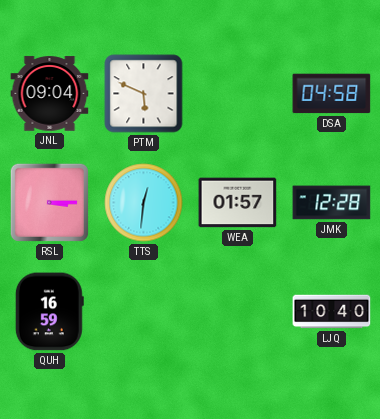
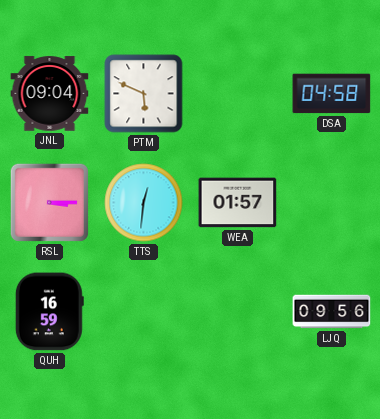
JMK: 12:28 -> none
LJQ: 10:40 -> 09:56
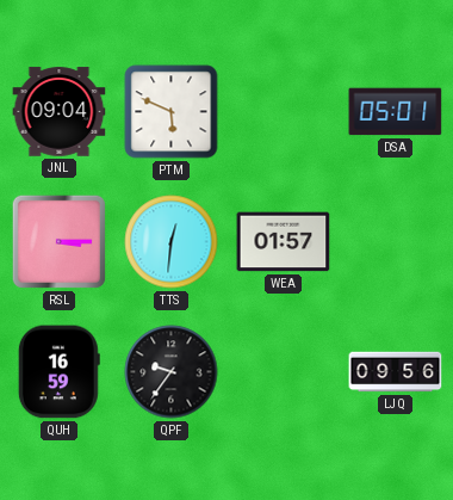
DSA: 04:58 -> 05:01
QPF: none -> 9:36
